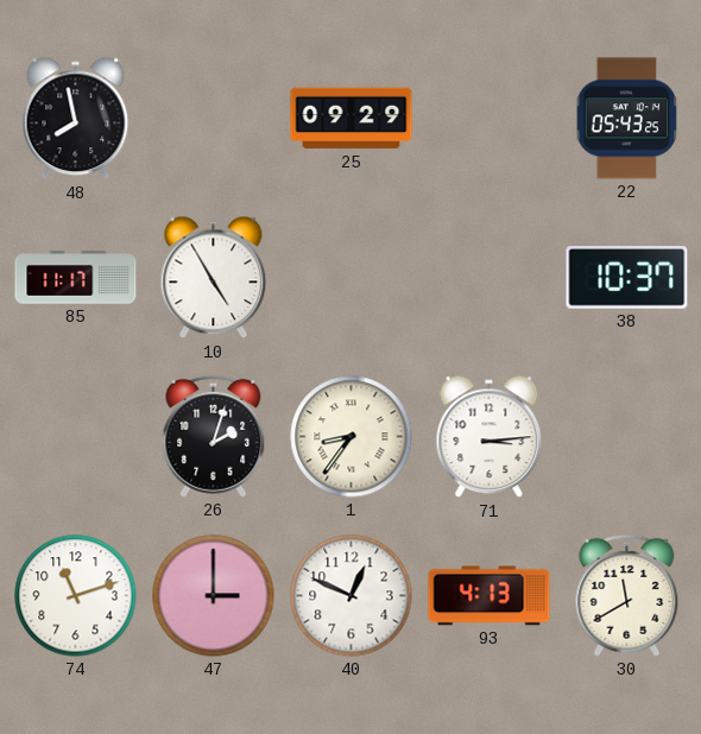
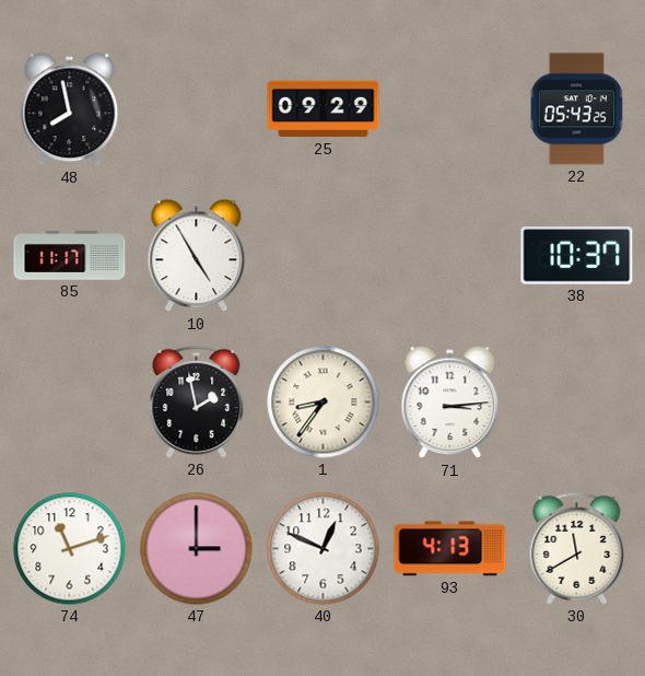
26: 2:03 -> 1:58
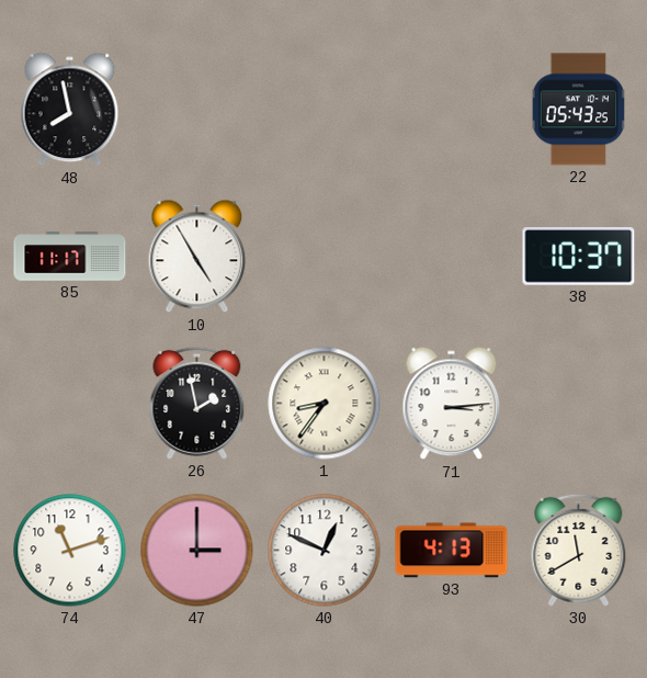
25: 09:29 -> none
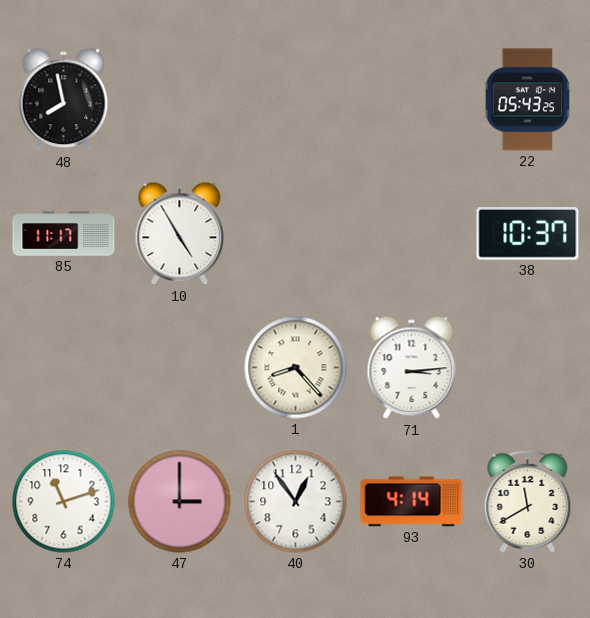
26: 1:58 -> none
1: 8:36 -> 8:23
40: 12:49 -> 12:54
93: 4:13 -> 4:14
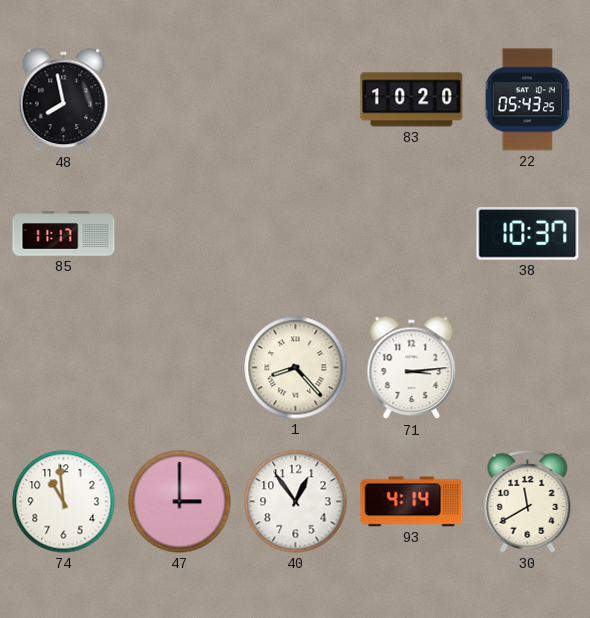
83: none -> 10:20
10: 4:55 -> none
74: 11:12 -> 10:59
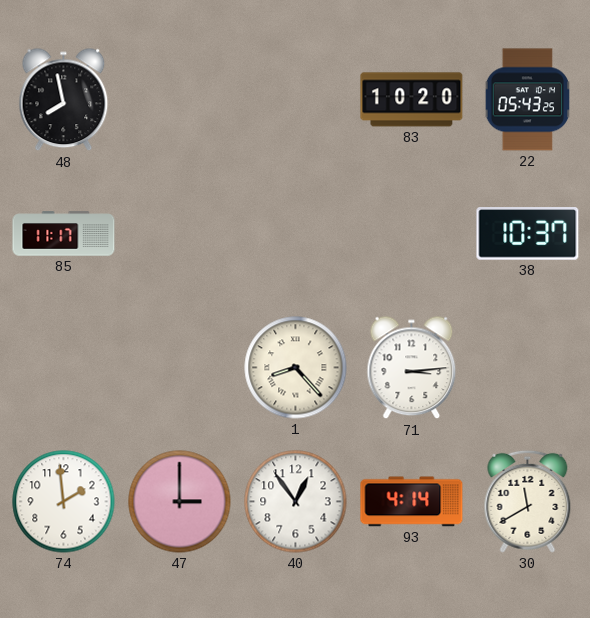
74: 10:59 -> 1:59
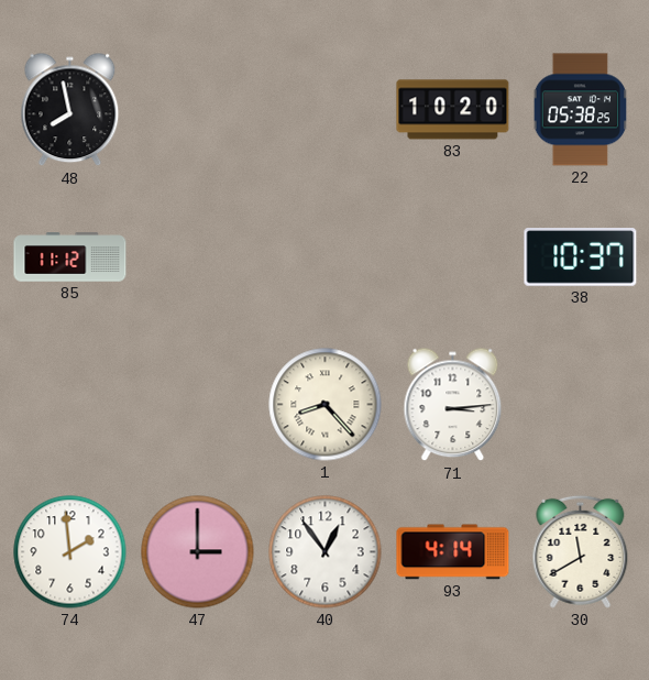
22: 05:43 -> 05:38
85: 11:17 -> 11:12
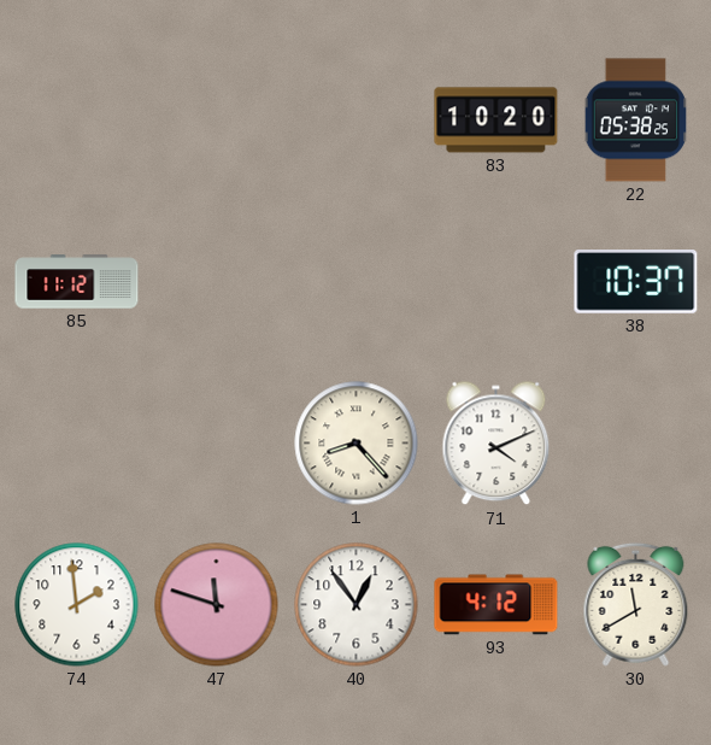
48: 7:58 -> none
71: 3:14 -> 4:11
47: 3:00 -> 11:48
93: 4:14 -> 4:12
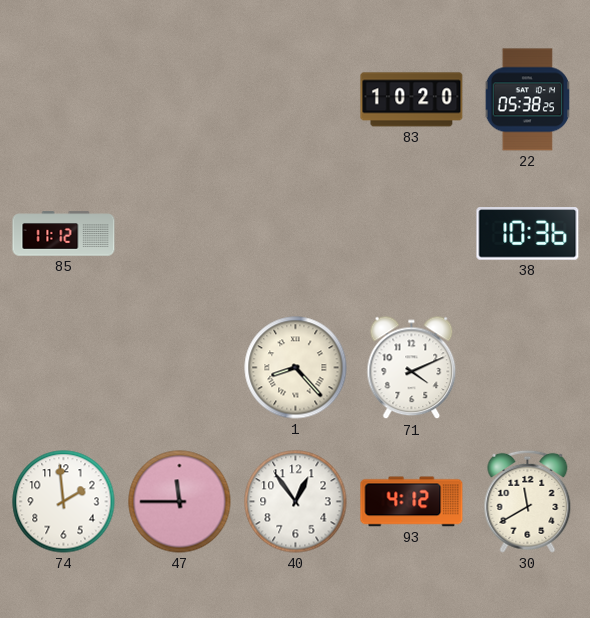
38: 10:37 -> 10:36
47: 11:48 -> 11:45
